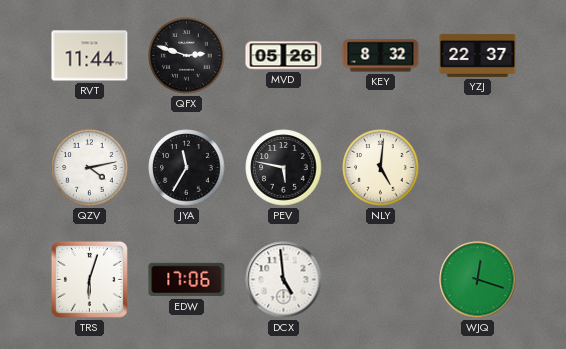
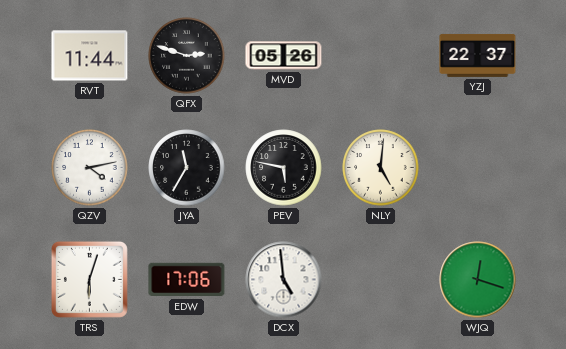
KEY: 8:32 -> none
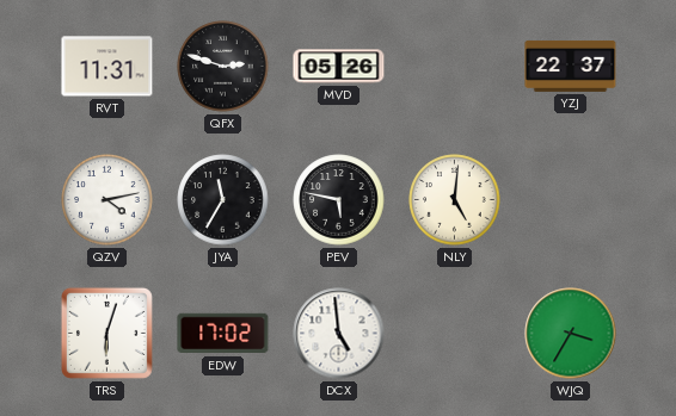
RVT: 11:44 -> 11:31
EDW: 17:06 -> 17:02
WJQ: 12:18 -> 3:35
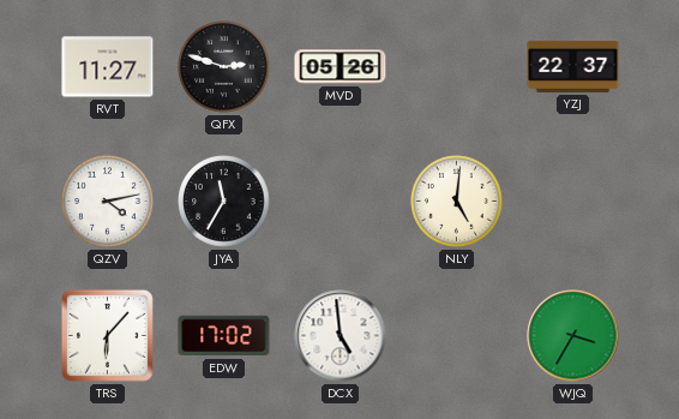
RVT: 11:31 -> 11:27
PEV: 5:47 -> none
TRS: 6:03 -> 6:07
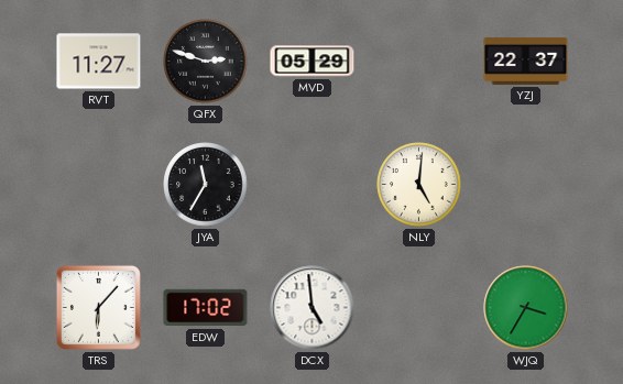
MVD: 05:26 -> 05:29
QZV: 4:13 -> none
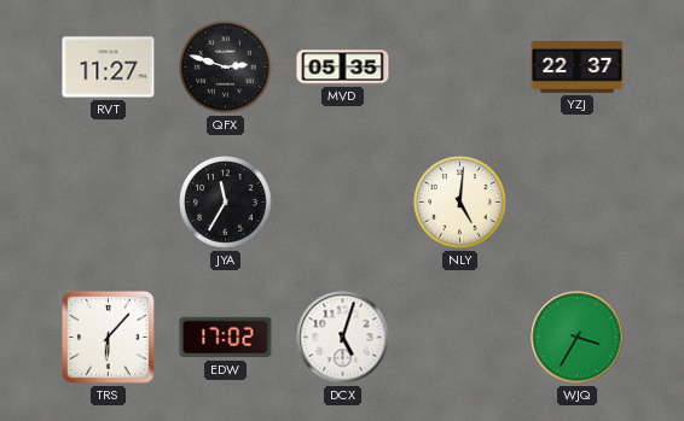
MVD: 05:29 -> 05:35
DCX: 4:59 -> 5:03
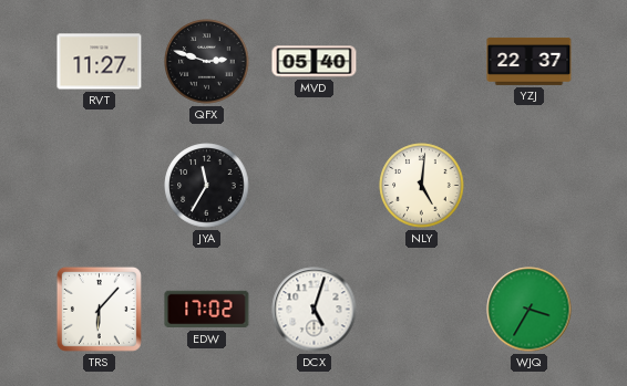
MVD: 05:35 -> 05:40
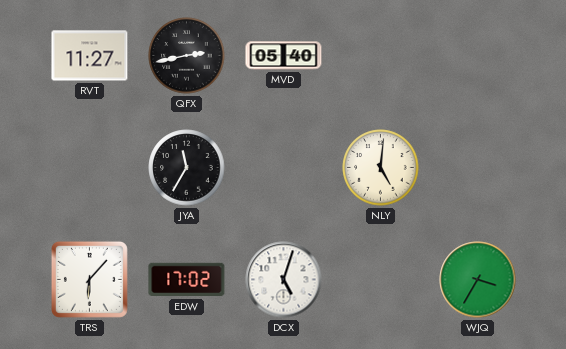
QFX: 2:48 -> 2:43
YZJ: 22:37 -> none
